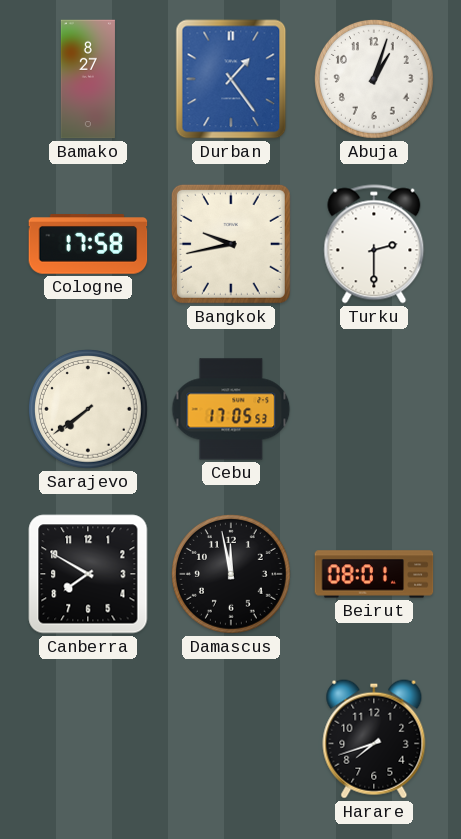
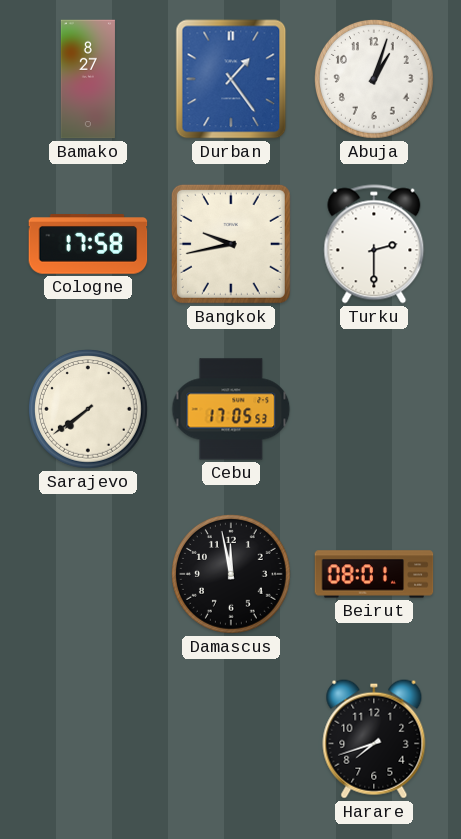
Canberra: 7:50 -> none
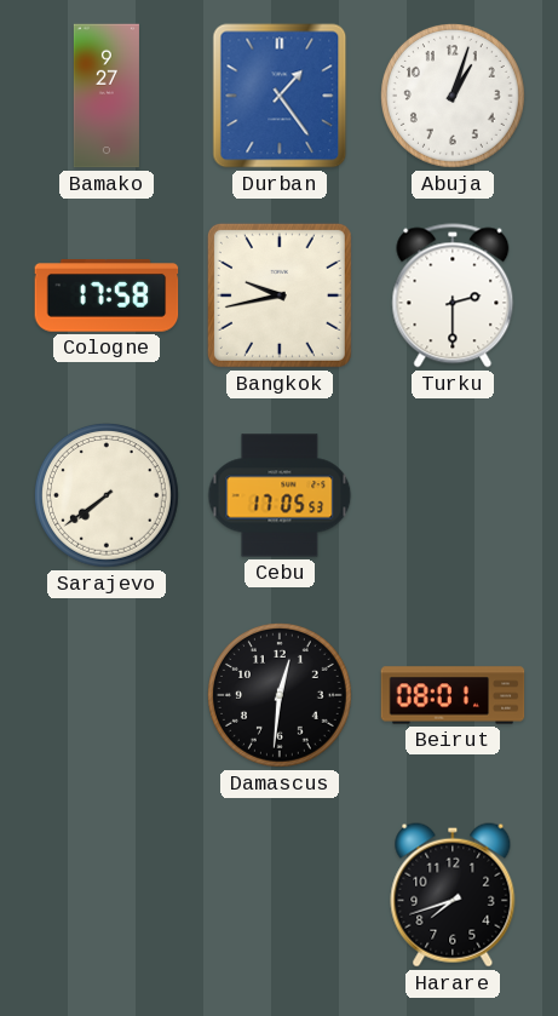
Bamako: 8:27 -> 9:27
Damascus: 11:58 -> 12:31
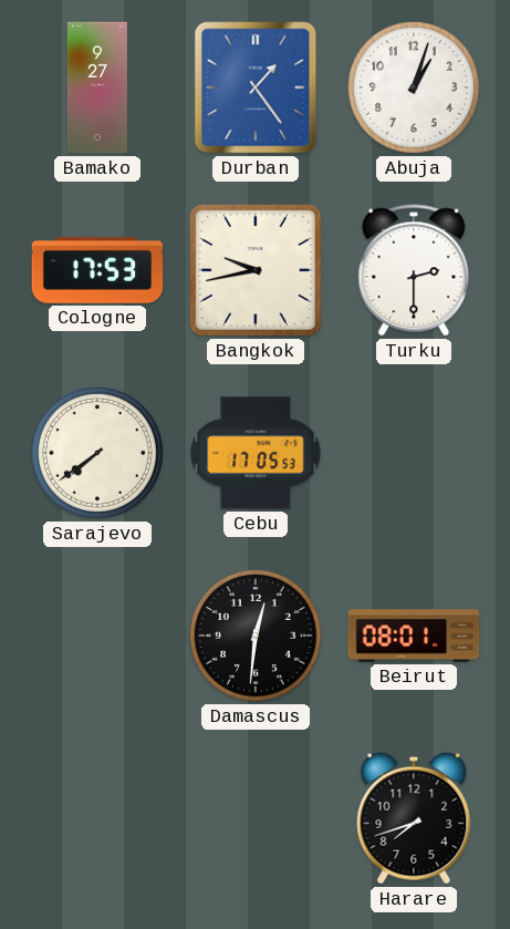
Cologne: 17:58 -> 17:53
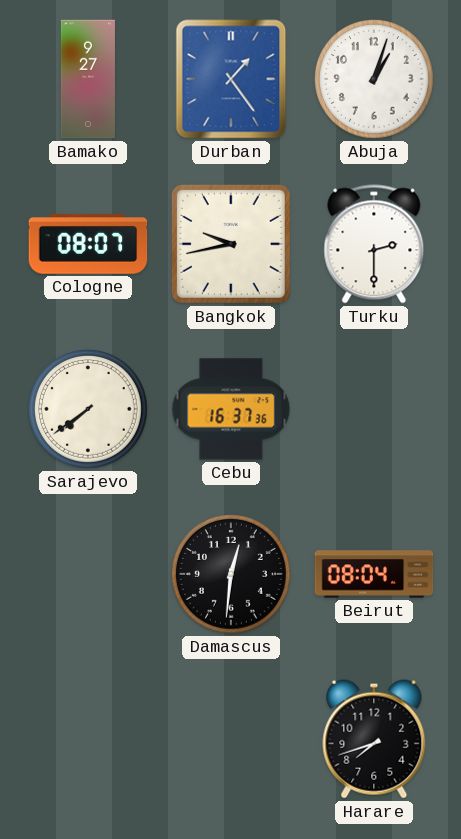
Cologne: 17:53 -> 08:07
Cebu: 17:05 -> 16:37
Beirut: 08:01 -> 08:04
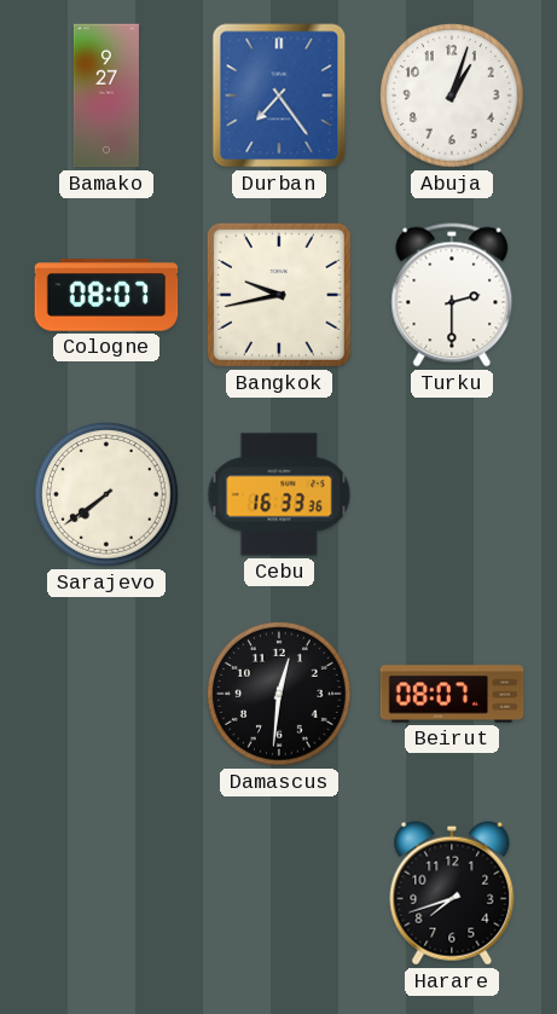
Durban: 1:24 -> 7:24
Cebu: 16:37 -> 16:33
Beirut: 08:04 -> 08:07
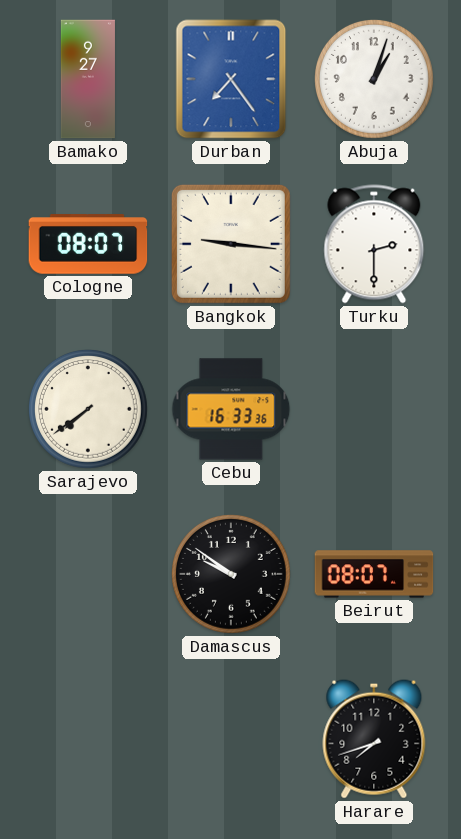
Bangkok: 9:43 -> 9:16
Damascus: 12:31 -> 9:51
